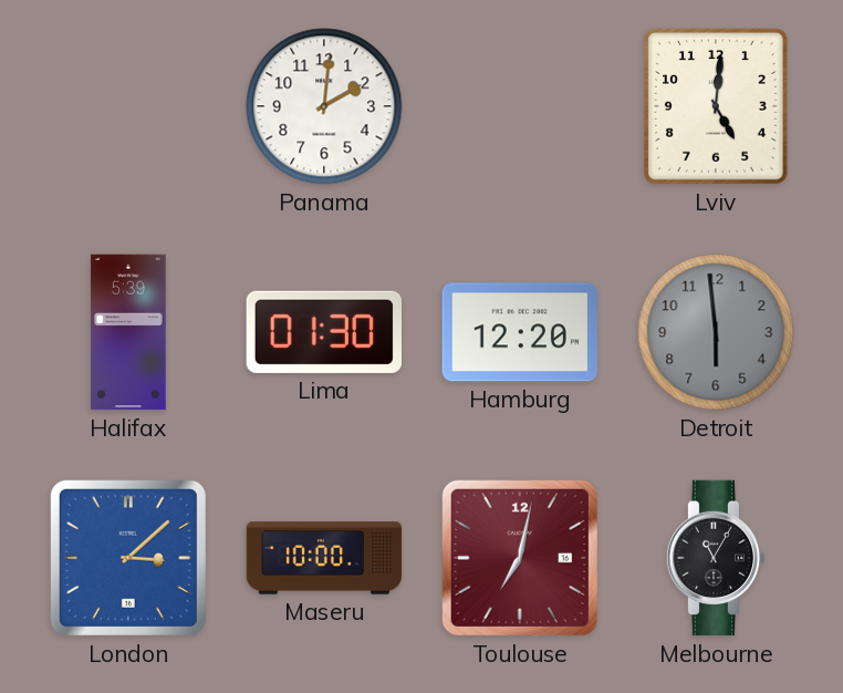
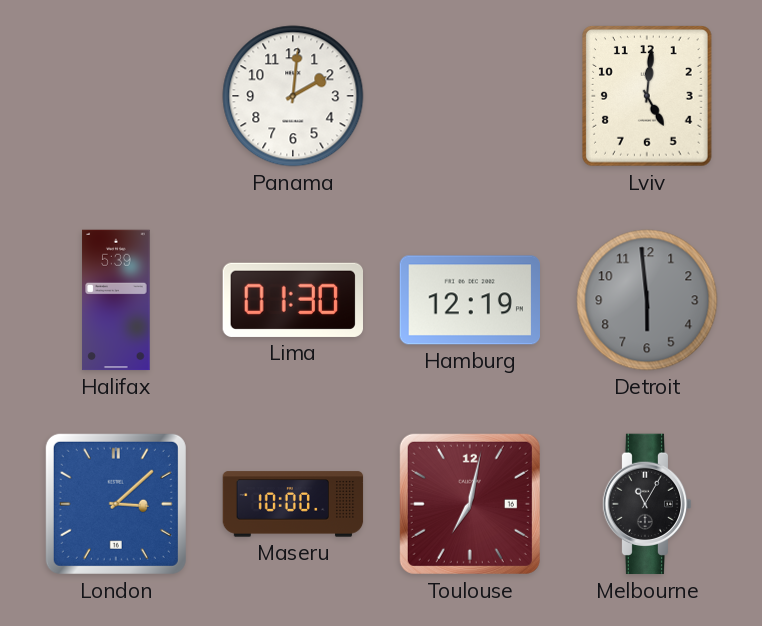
Hamburg: 12:20 -> 12:19
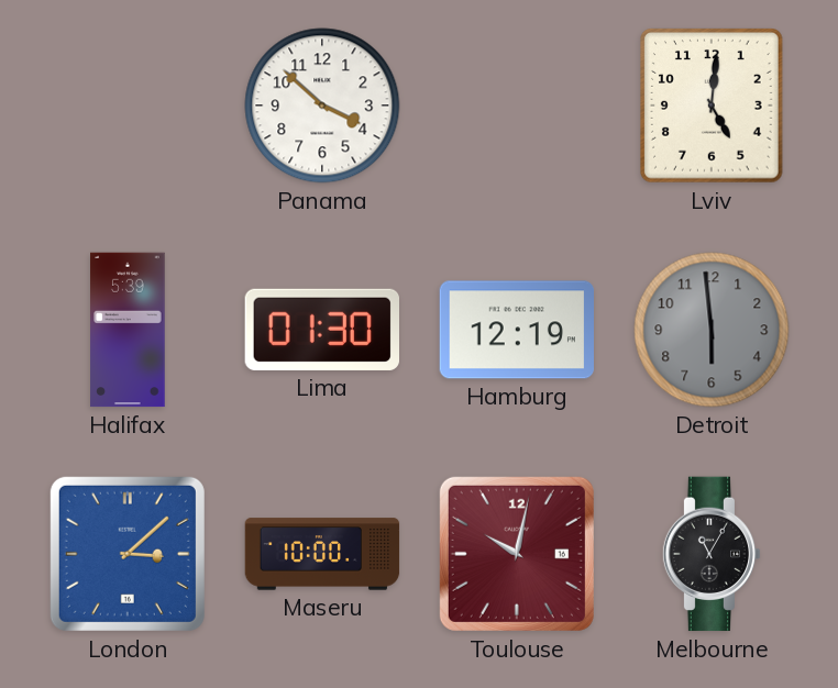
Panama: 2:01 -> 3:52
Toulouse: 7:02 -> 10:02
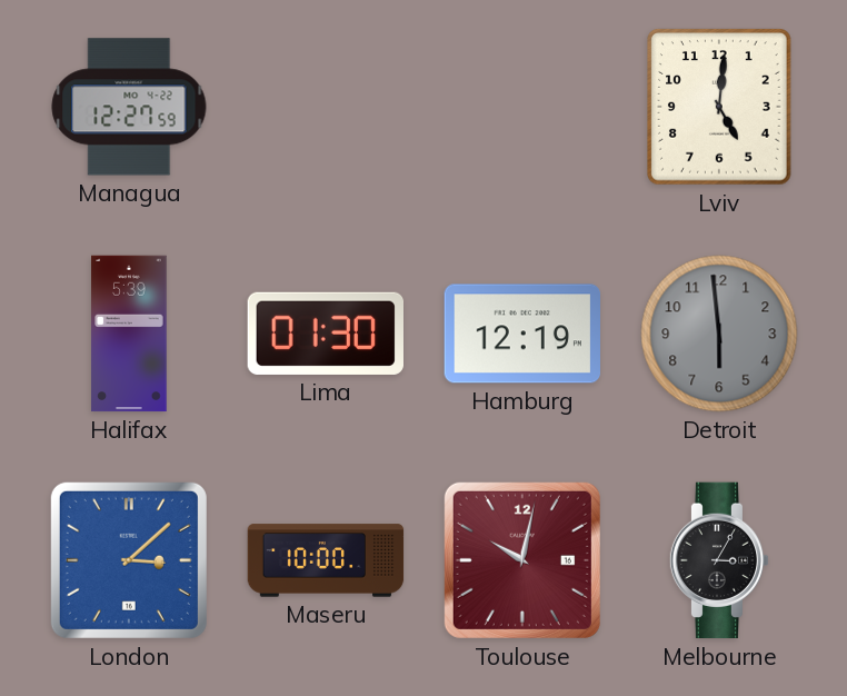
Managua: none -> 12:27
Panama: 3:52 -> none
Melbourne: 11:05 -> 3:05
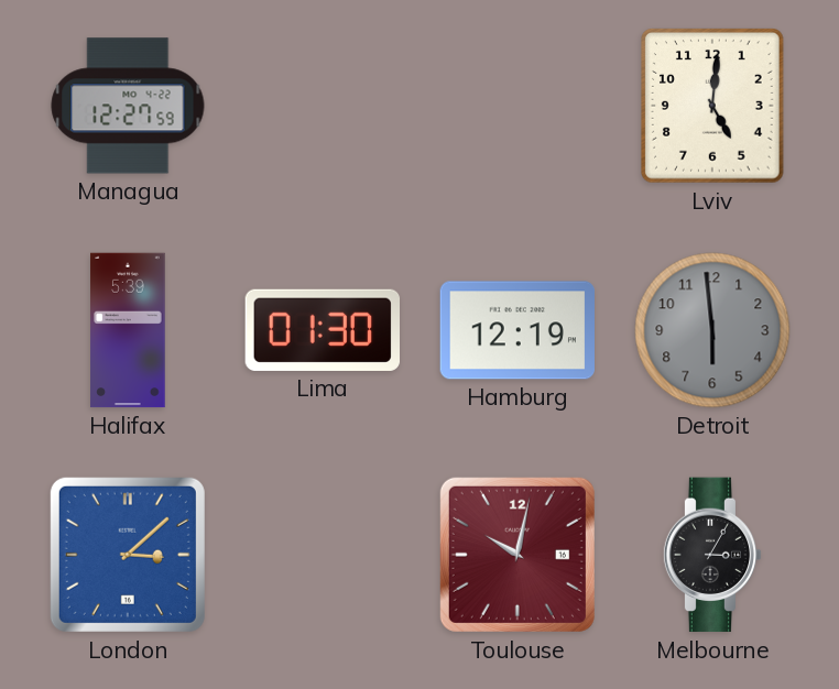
Maseru: 10:00 -> none
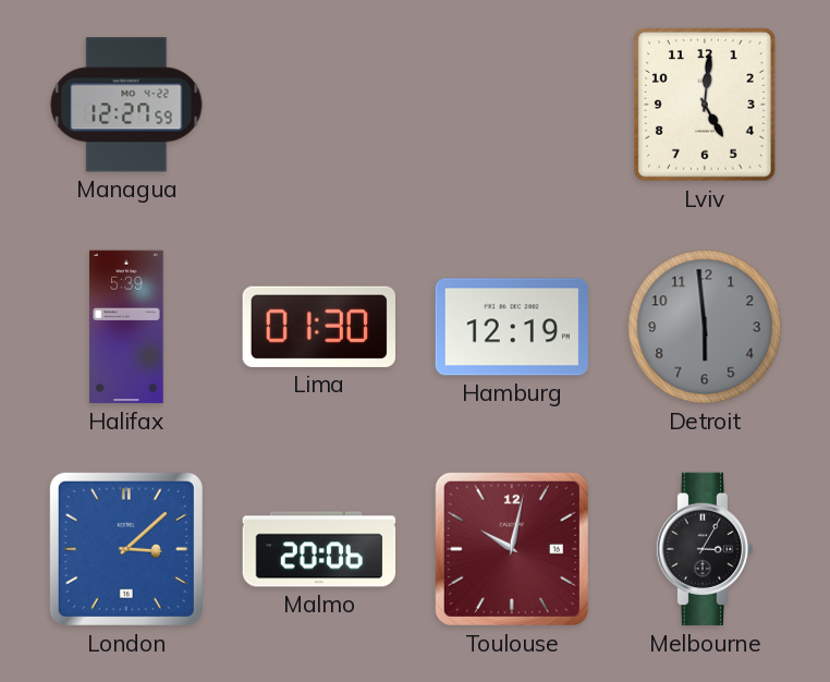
Malmo: none -> 20:06
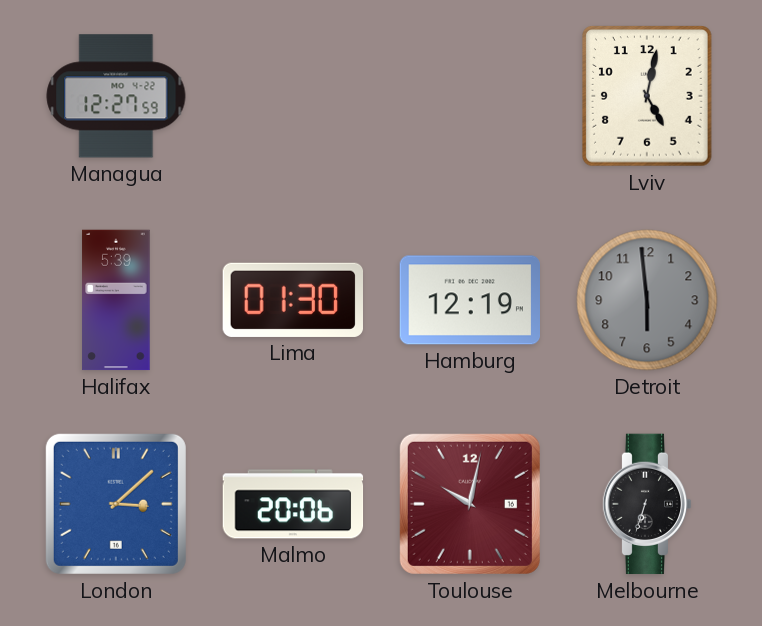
Lviv: 5:01 -> 5:02
Melbourne: 3:05 -> 6:33
